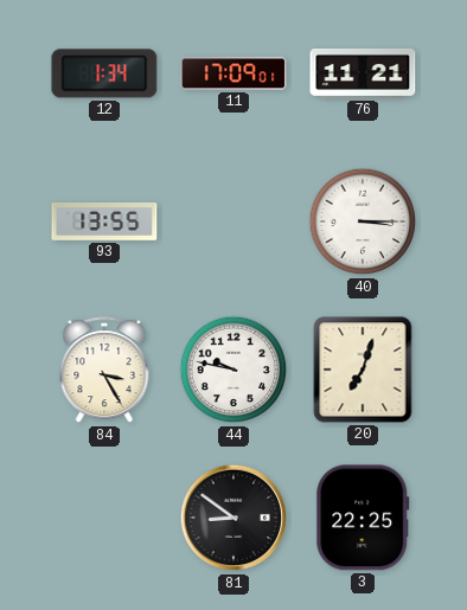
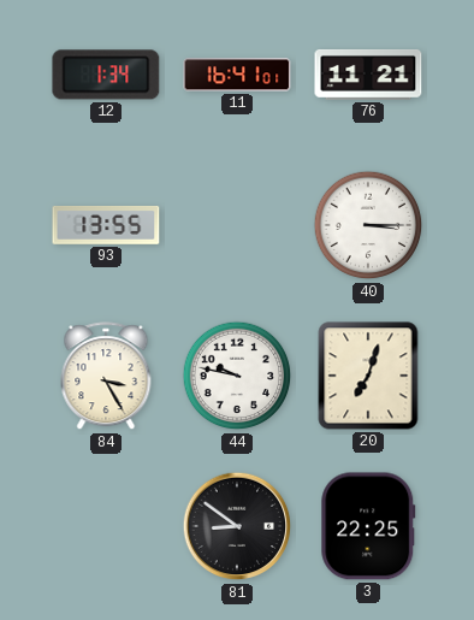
11: 17:09 -> 16:41
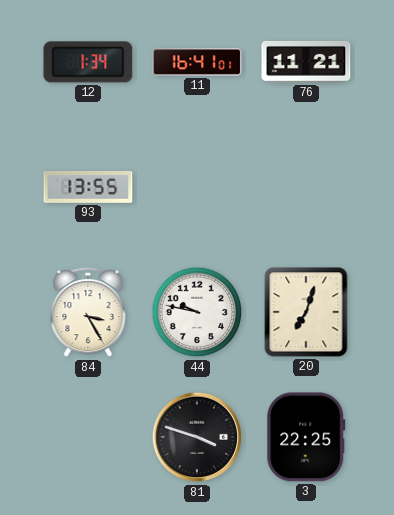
40: 3:15 -> none
81: 8:51 -> 3:48
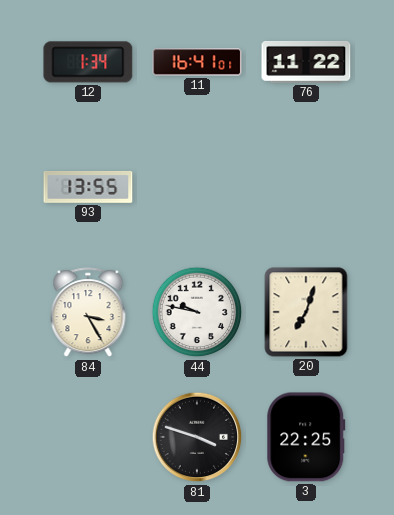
76: 11:21 -> 11:22
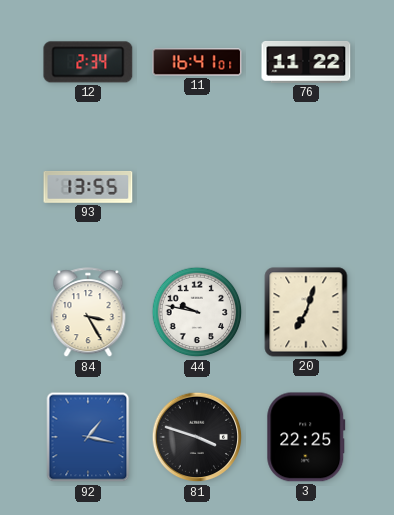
12: 1:34 -> 2:34
92: none -> 1:17
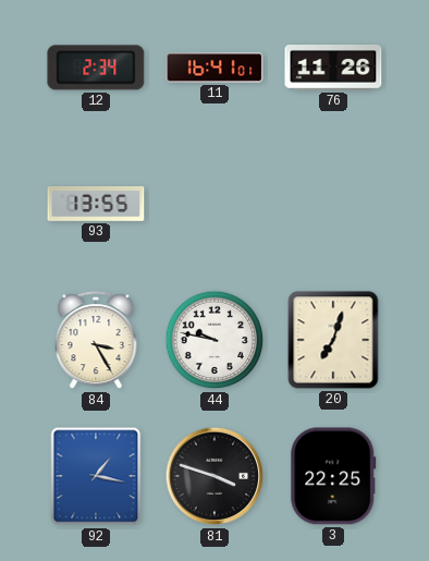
76: 11:22 -> 11:26
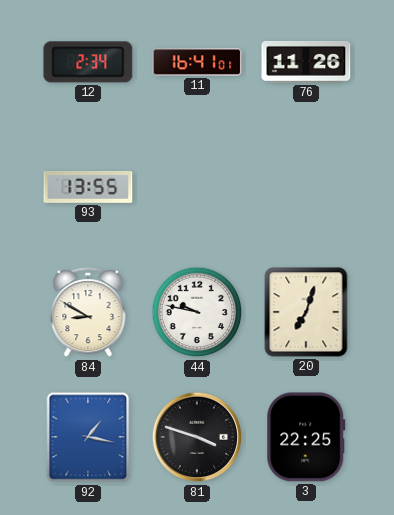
84: 3:25 -> 8:50
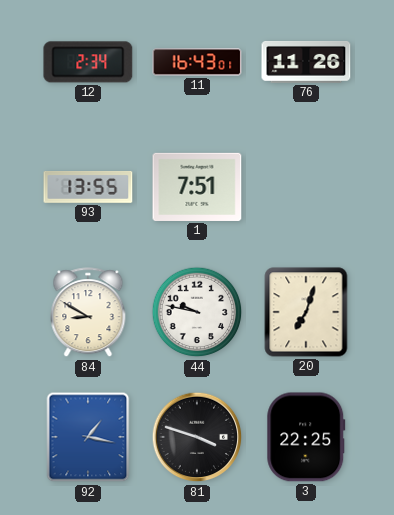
11: 16:41 -> 16:43
1: none -> 7:51
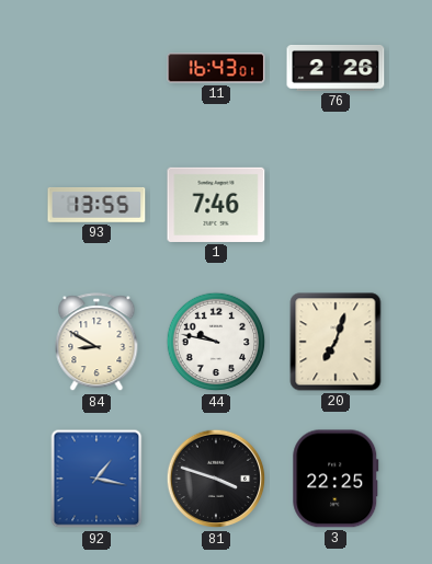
12: 2:34 -> none
76: 11:26 -> 2:26
1: 7:51 -> 7:46
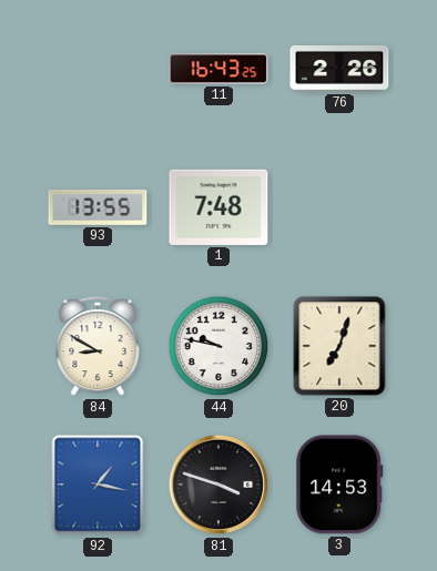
11: 16:43:01 -> 16:43:25
1: 7:46 -> 7:48
3: 22:25 -> 14:53
